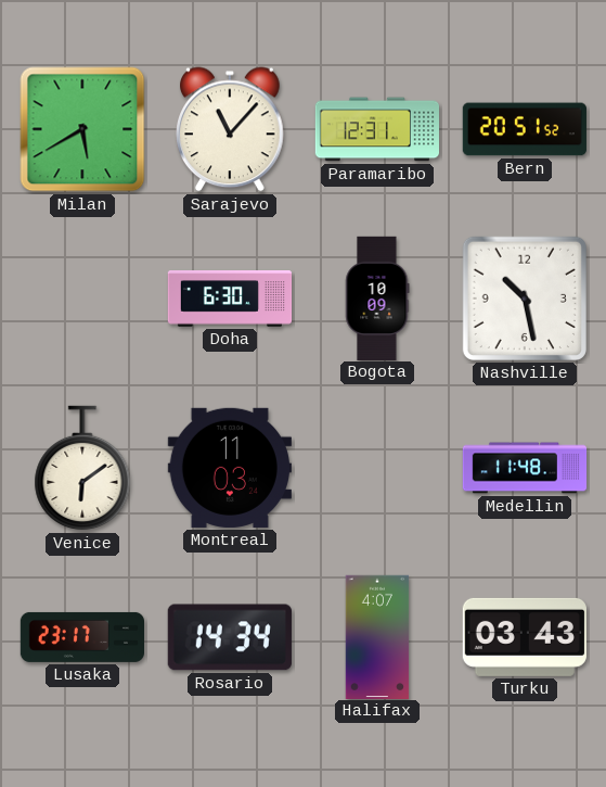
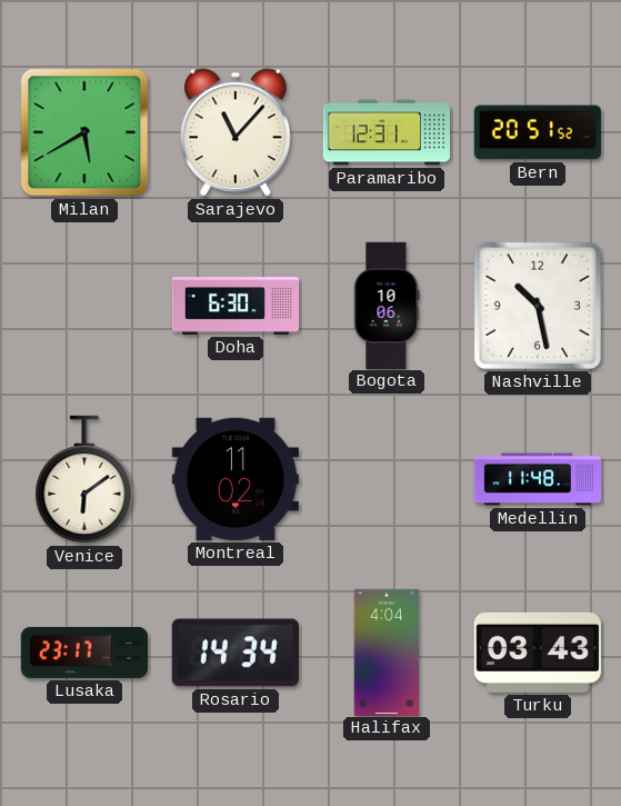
Bogota: 10:09 -> 10:06
Montreal: 11:03 -> 11:02
Halifax: 4:07 -> 4:04
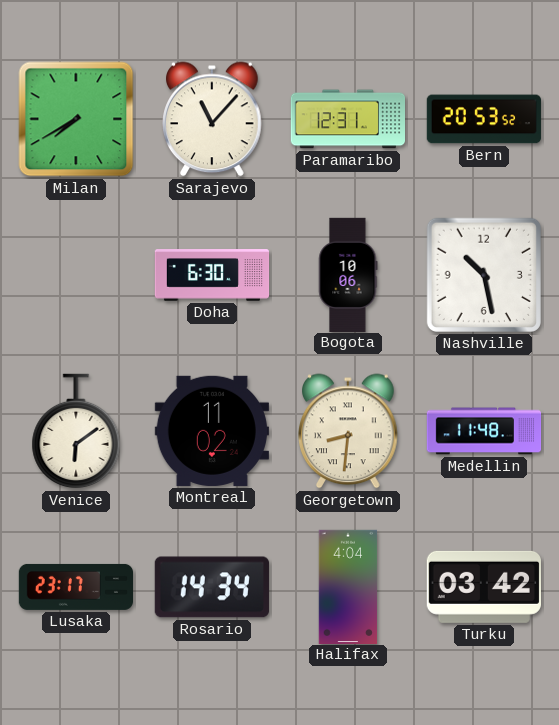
Milan: 5:40 -> 7:40
Bern: 20:51 -> 20:53
Georgetown: none -> 8:31
Turku: 03:43 -> 03:42
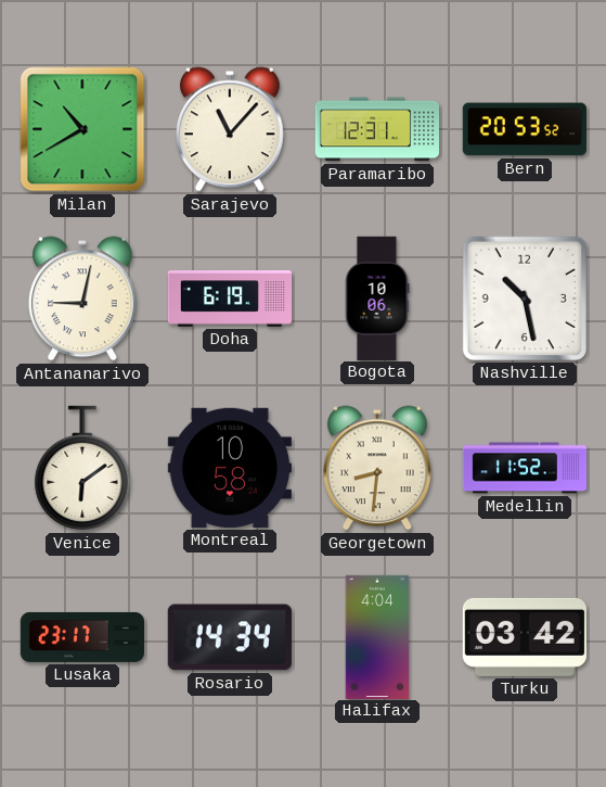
Milan: 7:40 -> 10:40
Antananarivo: none -> 9:02
Doha: 6:30 -> 6:19
Montreal: 11:02 -> 10:58
Medellin: 11:48 -> 11:52
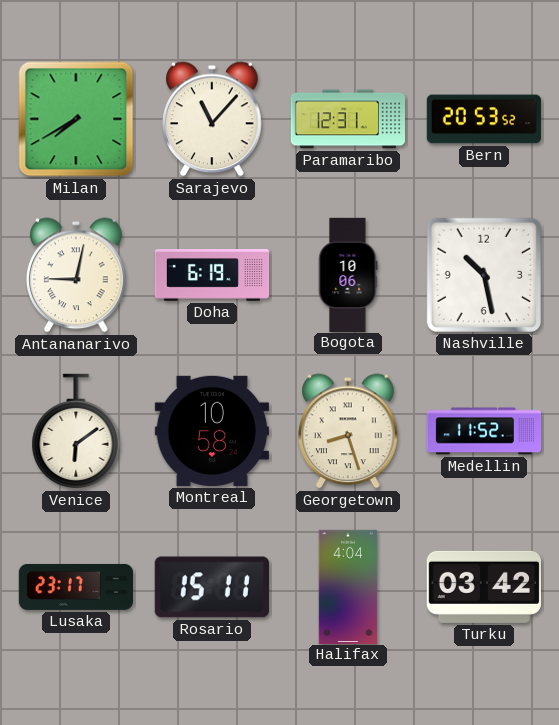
Milan: 10:40 -> 7:40
Georgetown: 8:31 -> 8:27
Rosario: 14:34 -> 15:11
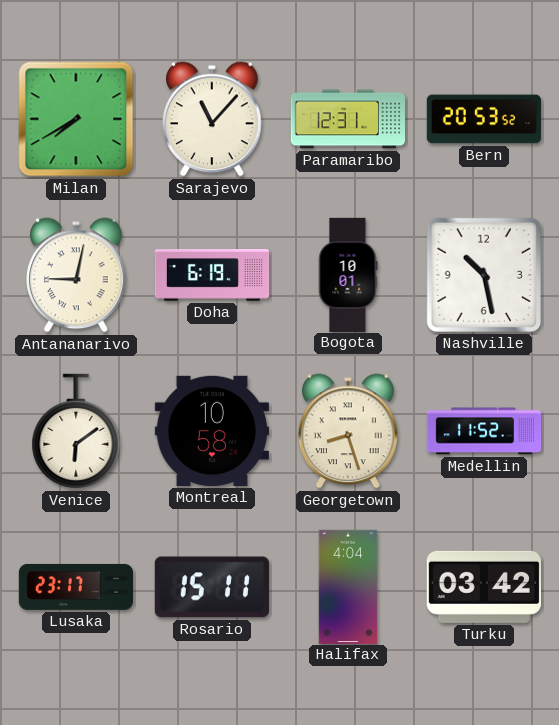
Bogota: 10:06 -> 10:01
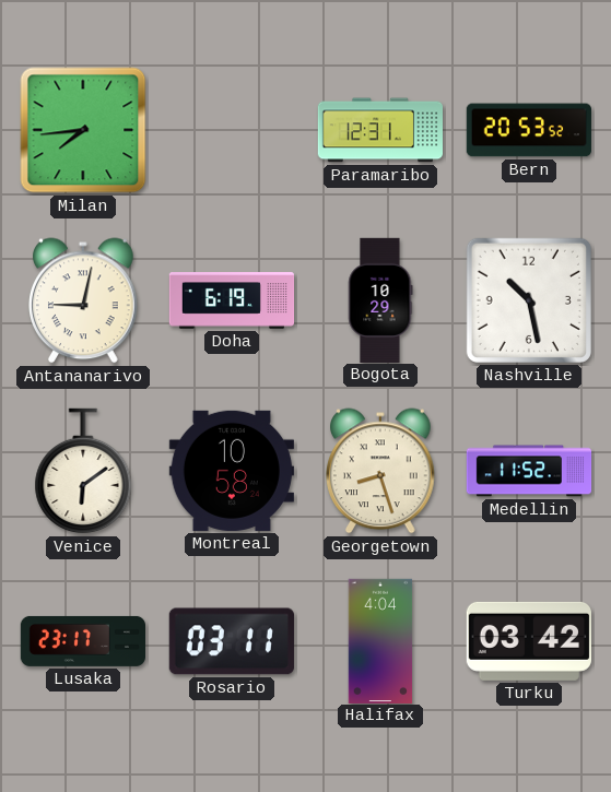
Milan: 7:40 -> 7:44
Sarajevo: 11:07 -> none
Bogota: 10:01 -> 10:29
Rosario: 15:11 -> 03:11
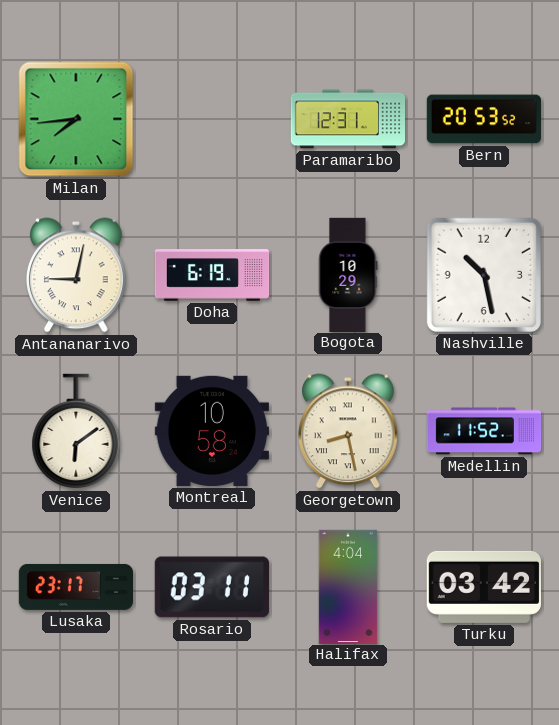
Georgetown: 8:27 -> 8:28
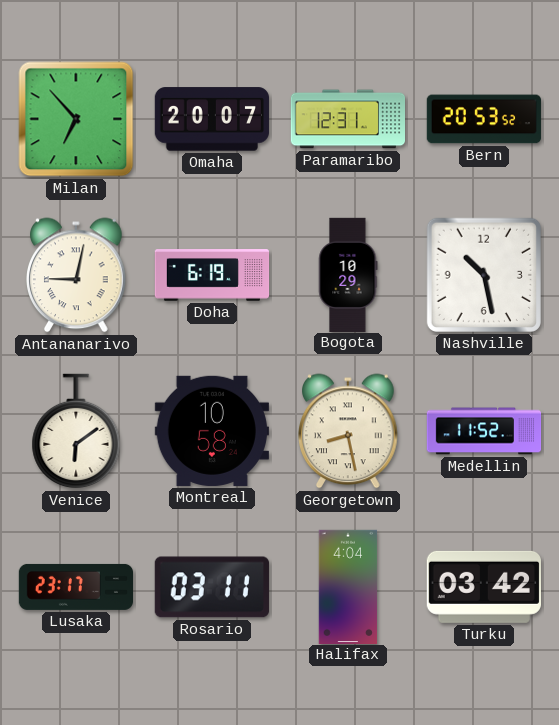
Milan: 7:44 -> 6:53
Omaha: none -> 20:07
